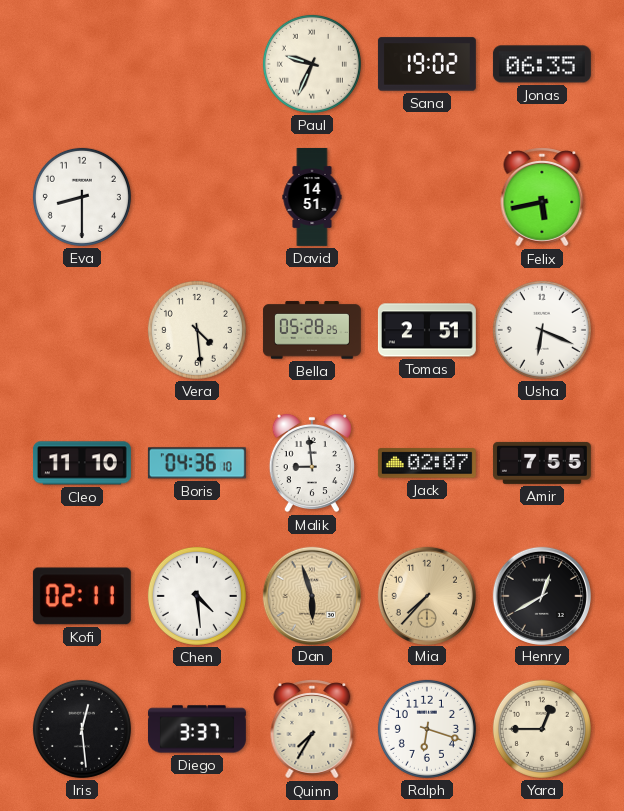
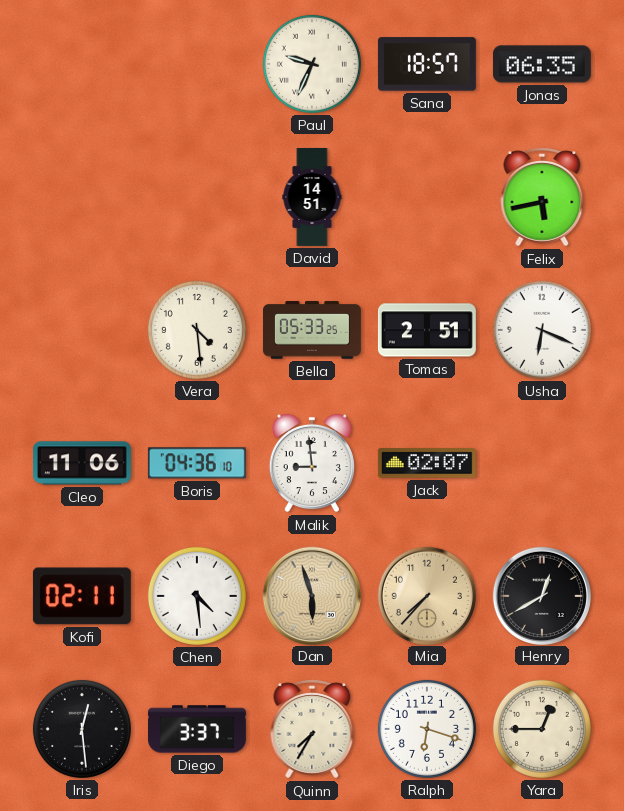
Sana: 19:02 -> 18:57
Eva: 8:30 -> none
Bella: 05:28 -> 05:33
Cleo: 11:10 -> 11:06
Amir: 7:55 -> none
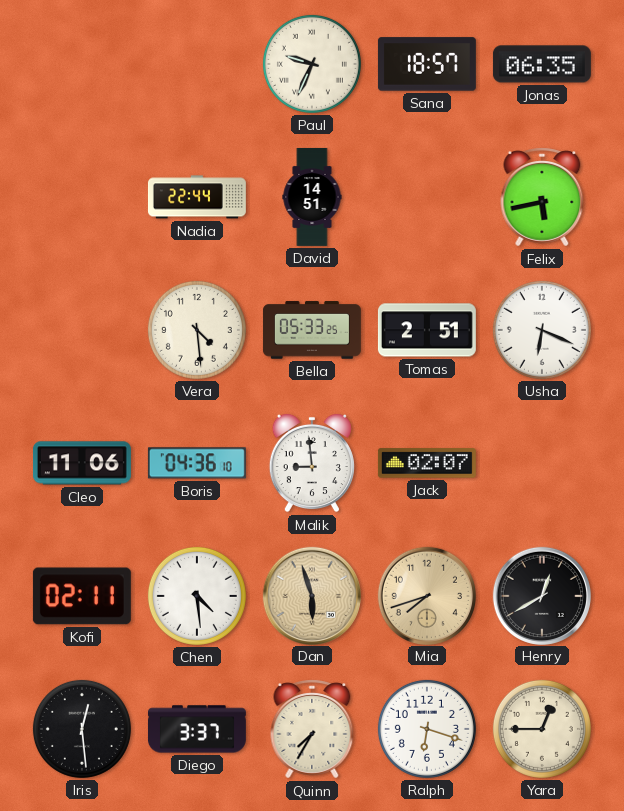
Nadia: none -> 22:44
Mia: 7:37 -> 7:42
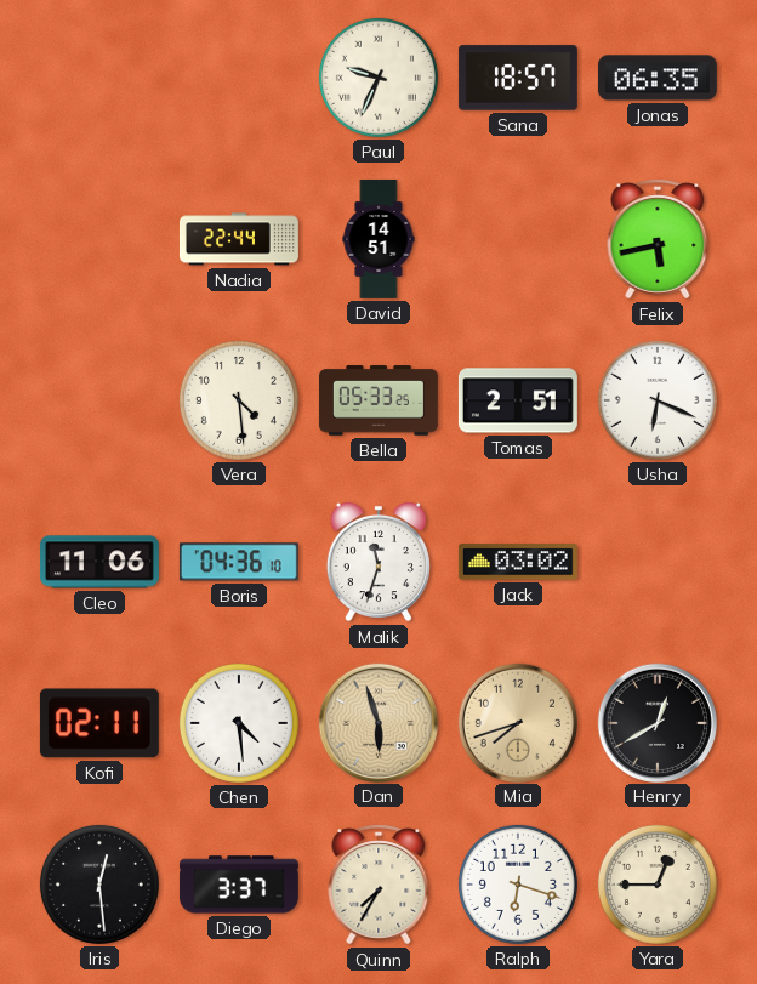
Malik: 8:59 -> 11:33
Jack: 02:07 -> 03:02
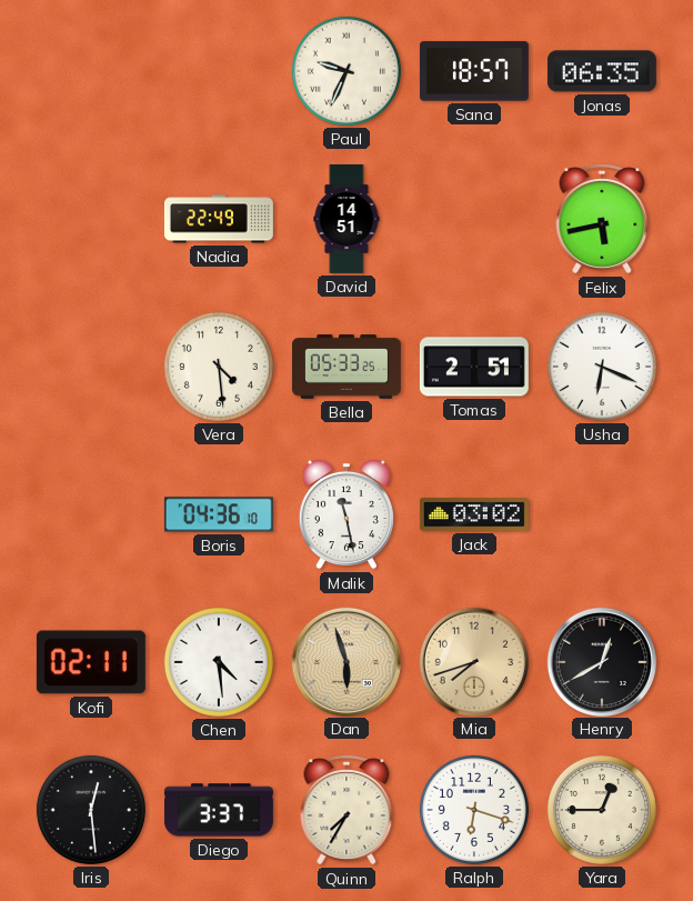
Nadia: 22:44 -> 22:49
Cleo: 11:06 -> none
Malik: 11:33 -> 11:28
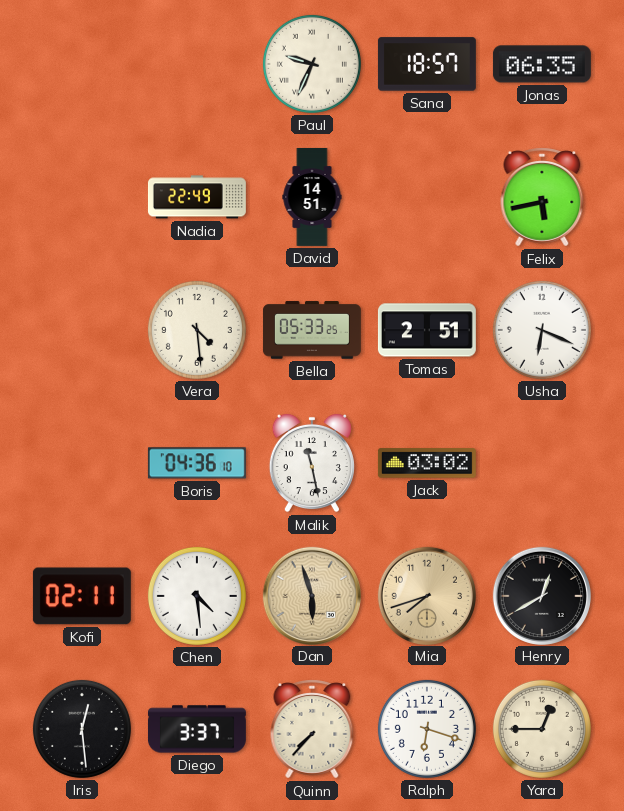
Quinn: 7:35 -> 7:37
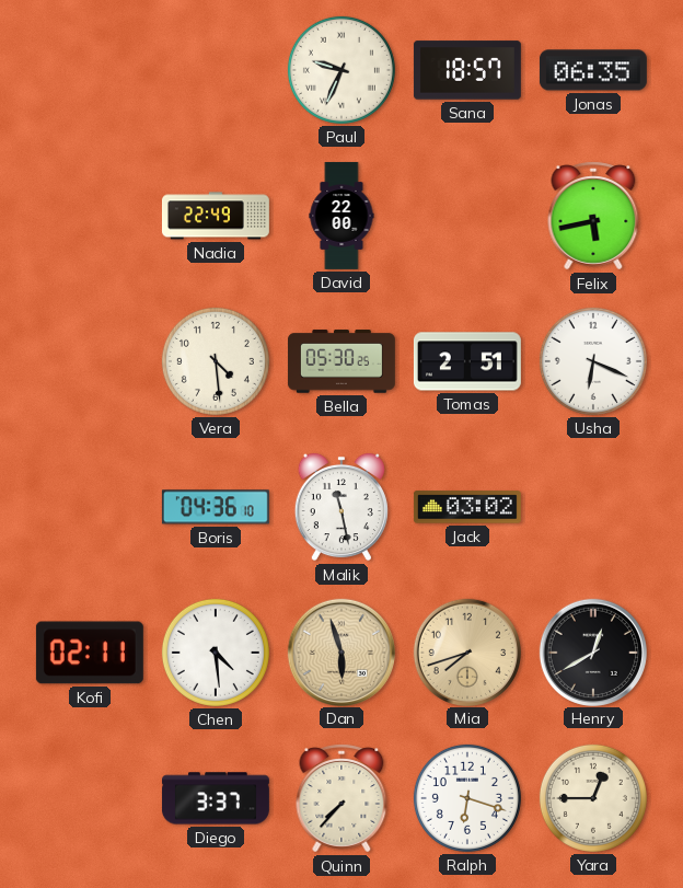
David: 14:51 -> 22:00
Bella: 05:33 -> 05:30
Iris: 12:29 -> none
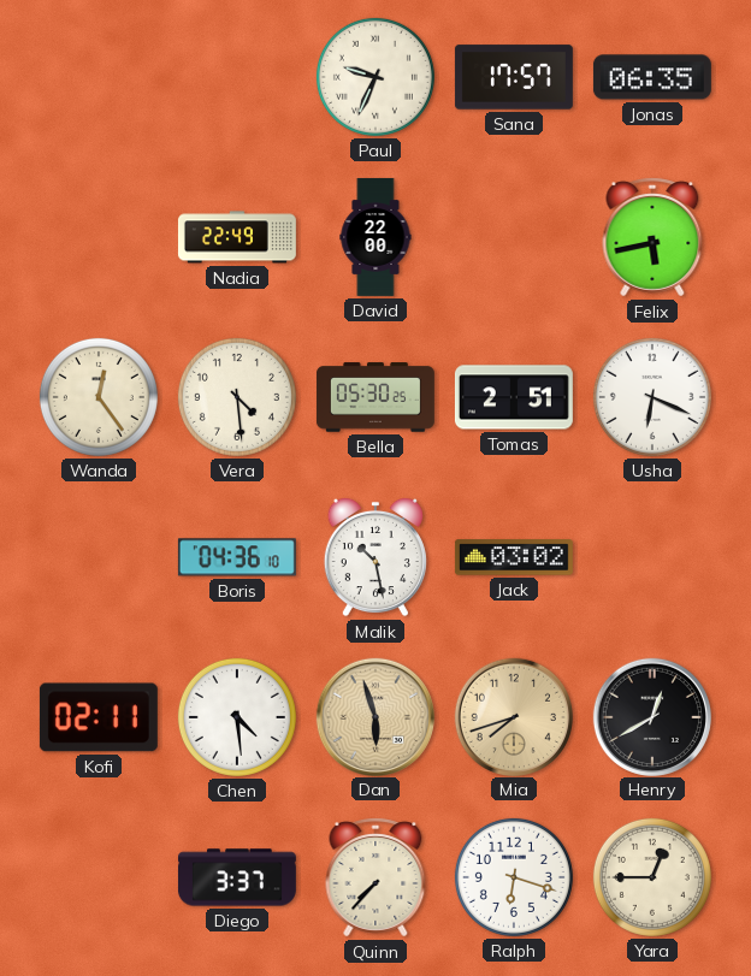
Sana: 18:57 -> 17:57
Wanda: none -> 12:24
Malik: 11:28 -> 10:28
